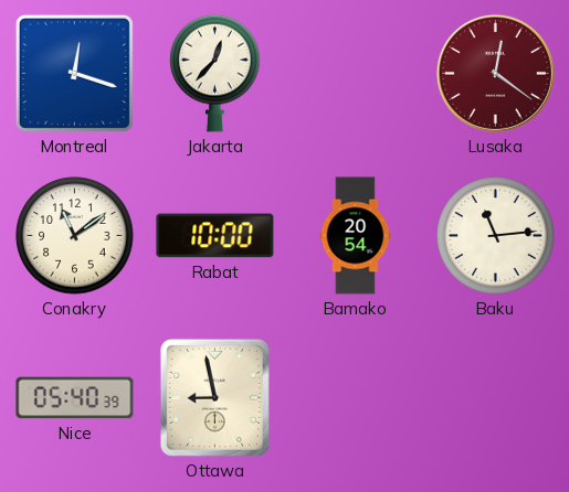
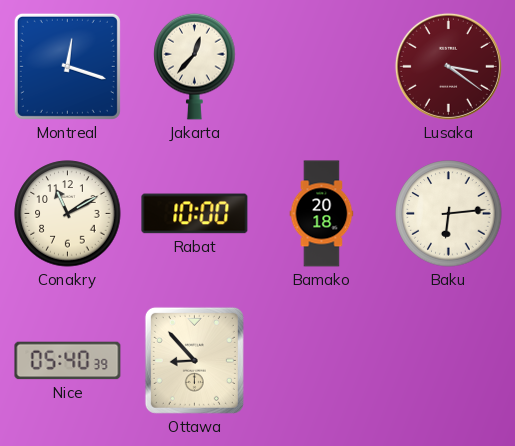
Lusaka: 12:21 -> 3:21
Conakry: 11:09 -> 11:10
Bamako: 20:54 -> 20:18
Baku: 11:14 -> 6:14
Ottawa: 8:58 -> 8:53
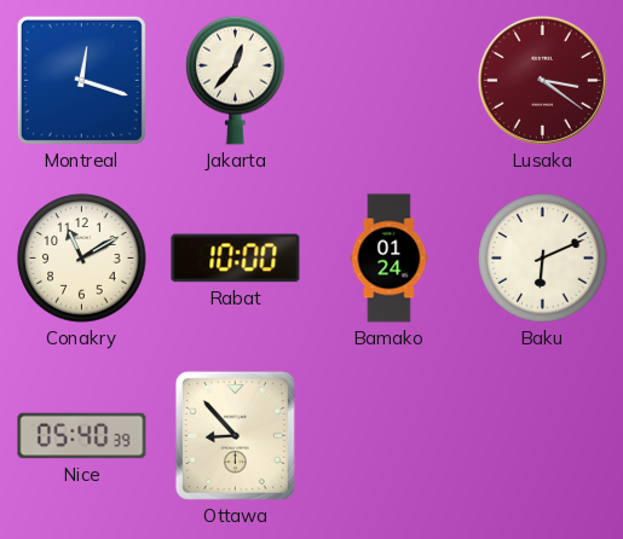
Bamako: 20:18 -> 01:24
Baku: 6:14 -> 6:11
